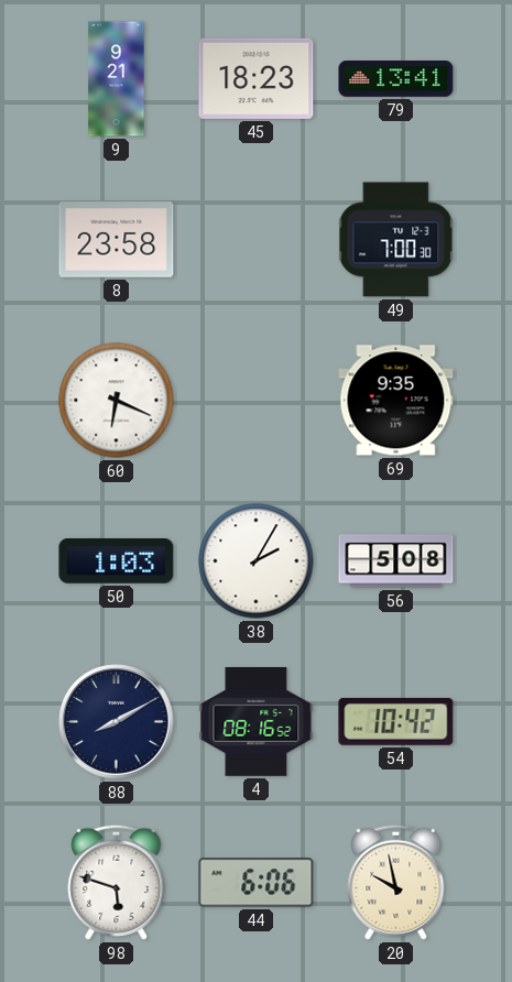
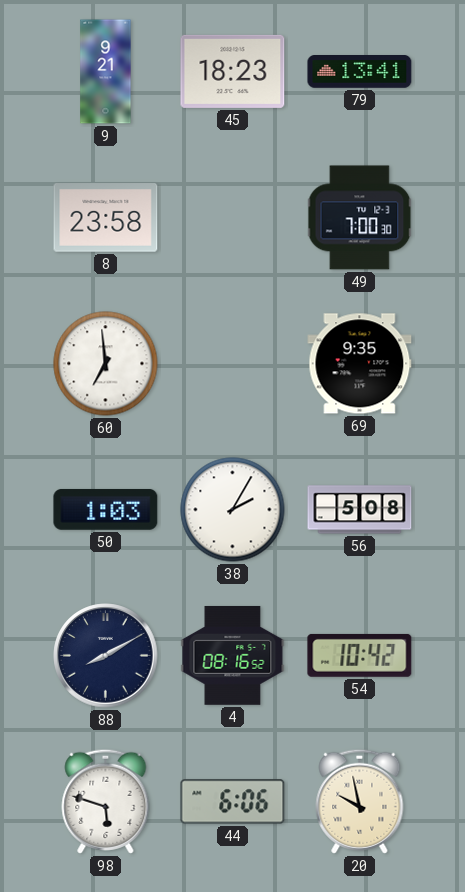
60: 6:19 -> 6:59
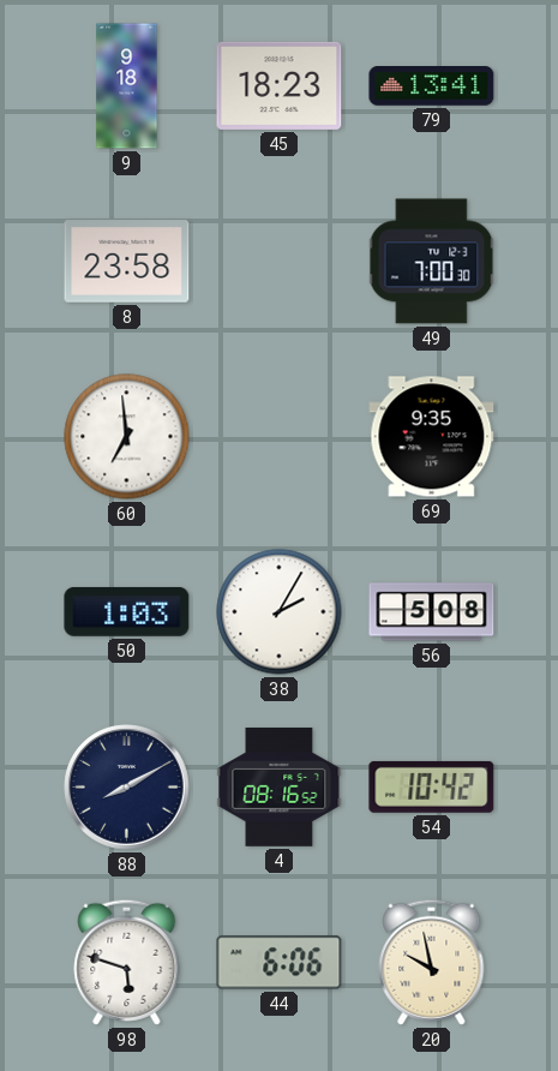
9: 9:21 -> 9:18
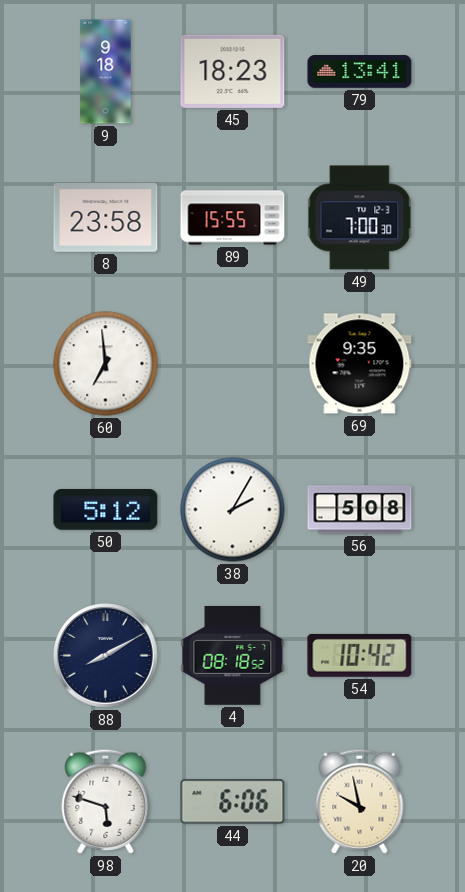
89: none -> 15:55
50: 1:03 -> 5:12
4: 08:16 -> 08:18
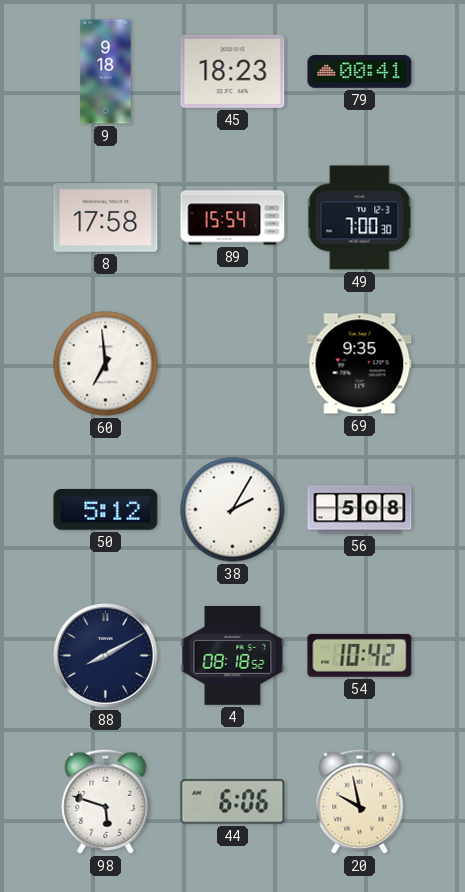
79: 13:41 -> 00:41
8: 23:58 -> 17:58
89: 15:55 -> 15:54
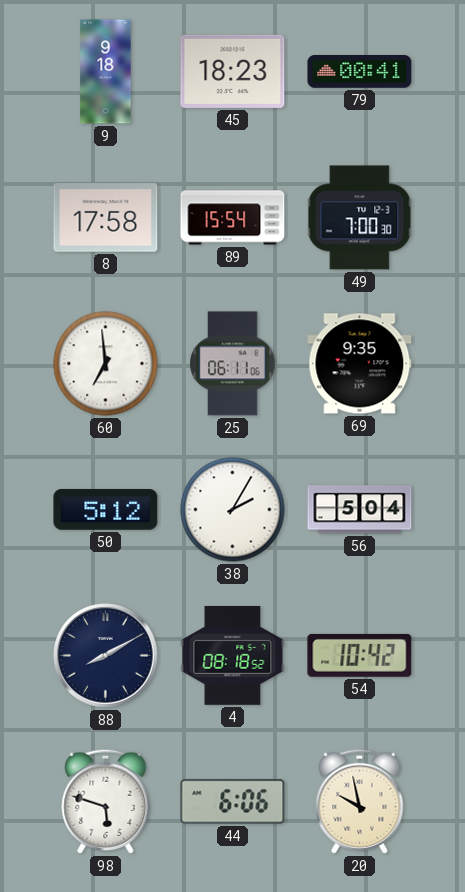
25: none -> 06:11
56: 5:08 -> 5:04
